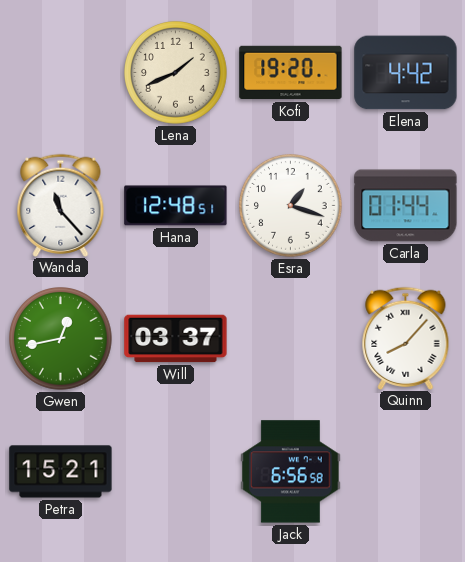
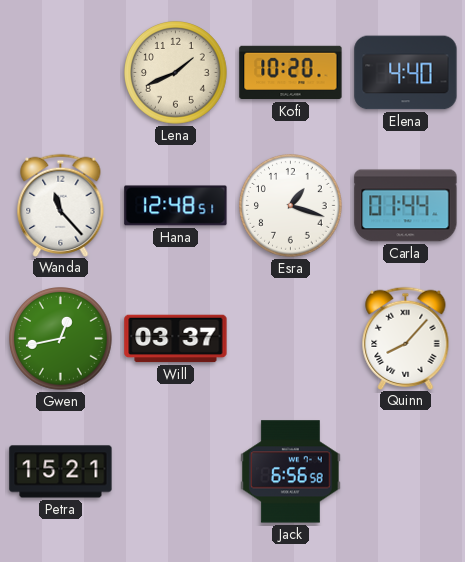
Kofi: 19:20 -> 10:20
Elena: 4:42 -> 4:40
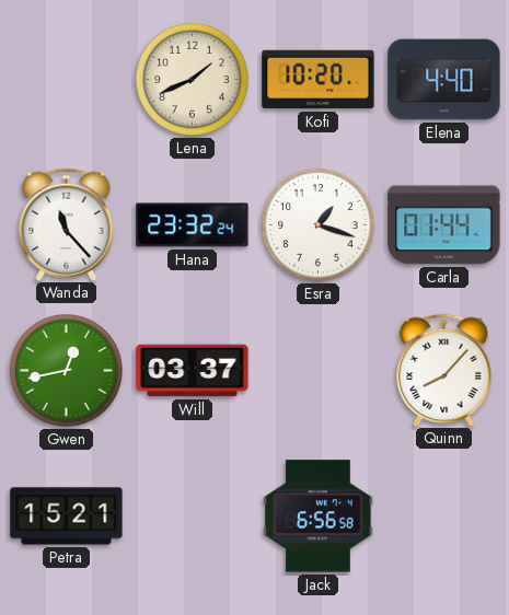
Hana: 12:48 -> 23:32
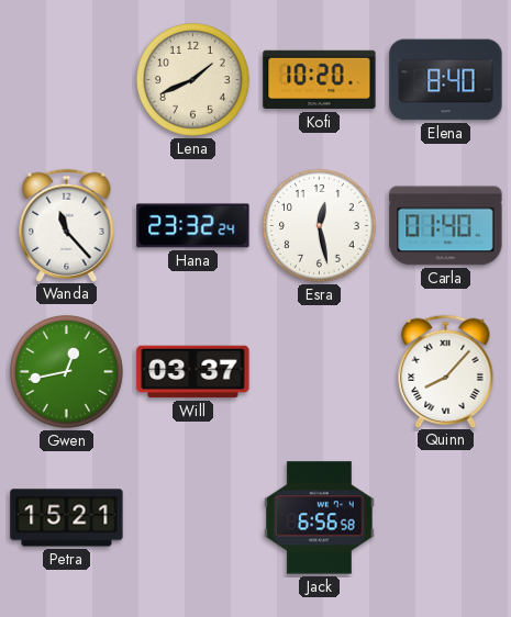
Elena: 4:40 -> 8:40
Esra: 1:18 -> 12:28
Carla: 01:44 -> 01:40
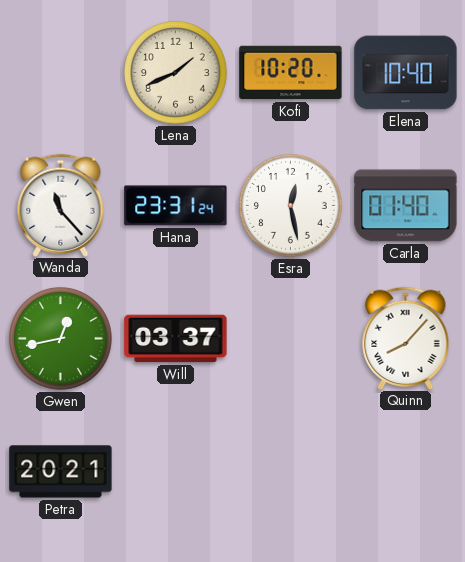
Elena: 8:40 -> 10:40
Hana: 23:32 -> 23:31
Petra: 15:21 -> 20:21
Jack: 6:56 -> none
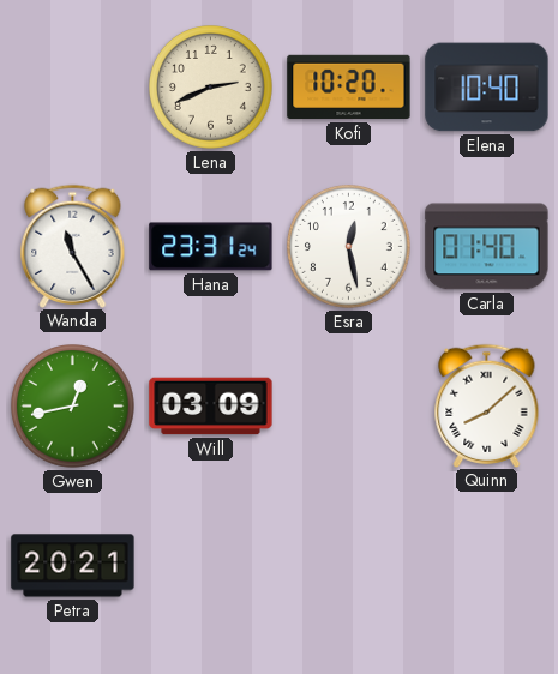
Lena: 1:41 -> 2:41
Wanda: 11:23 -> 11:25
Will: 03:37 -> 03:09
Quinn: 8:07 -> 8:08
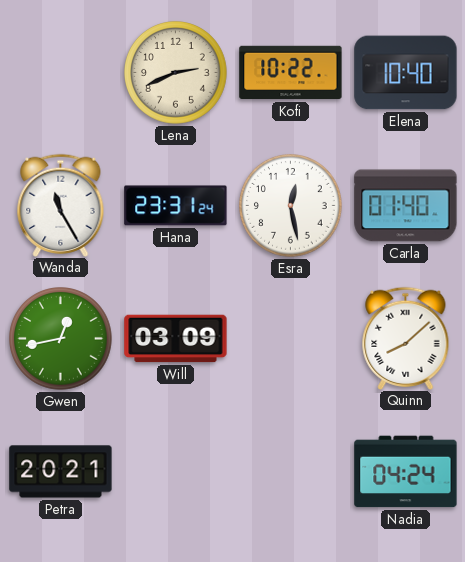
Kofi: 10:20 -> 10:22
Nadia: none -> 04:24
